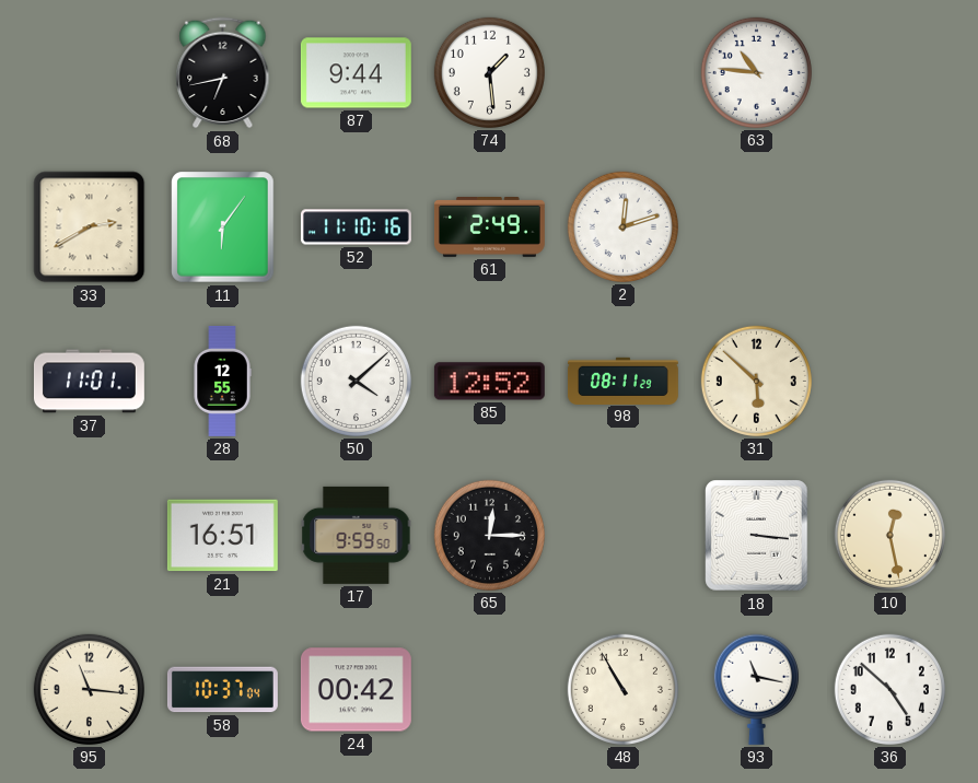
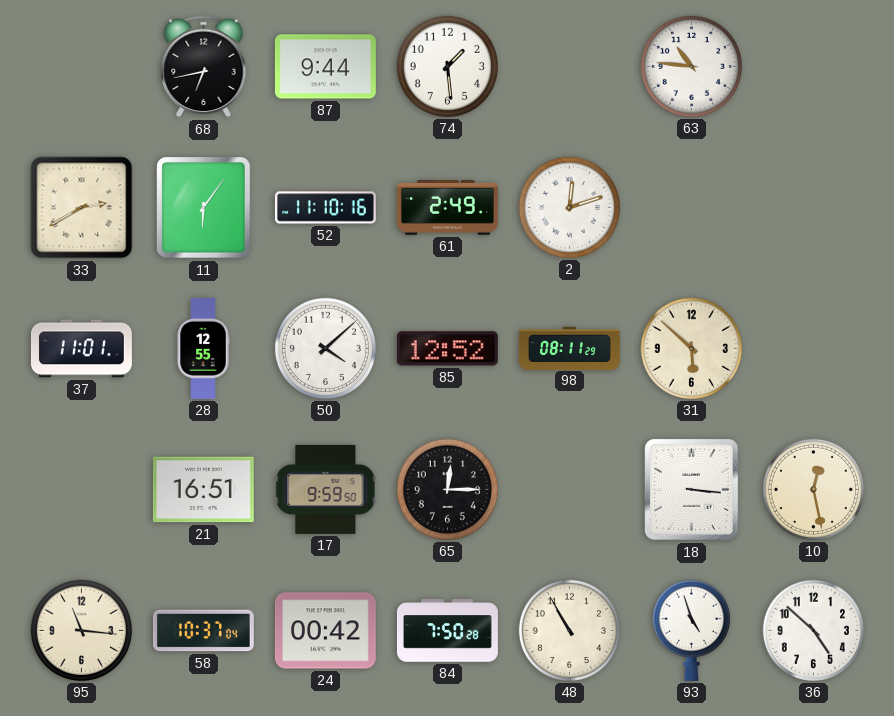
84: none -> 7:50
93: 11:17 -> 4:57
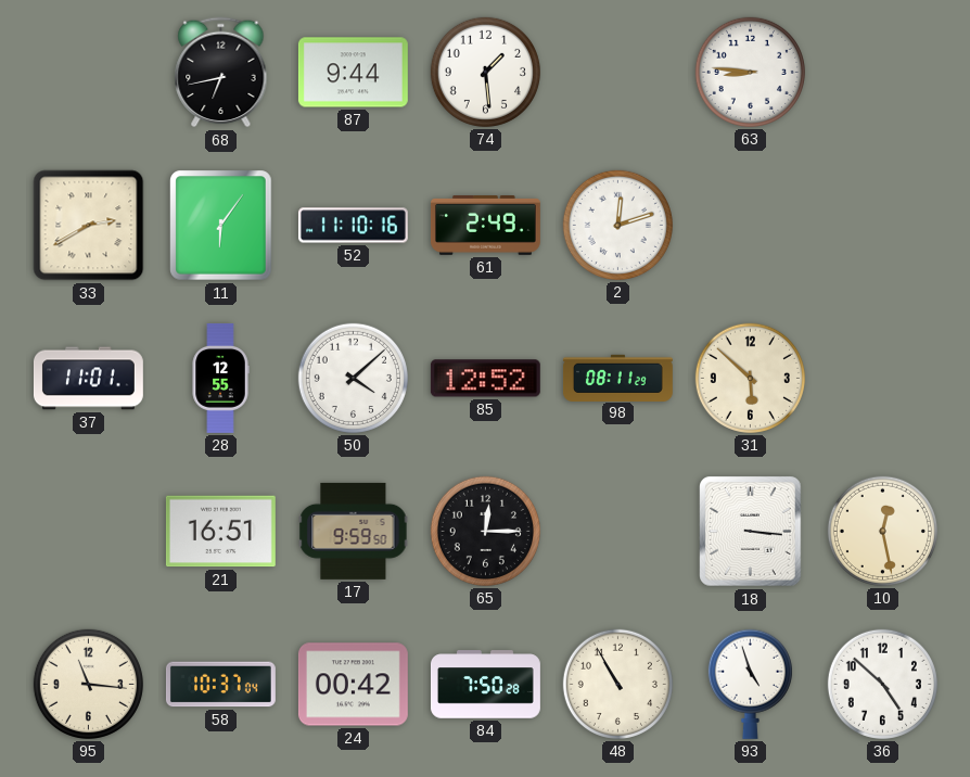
63: 10:46 -> 8:46
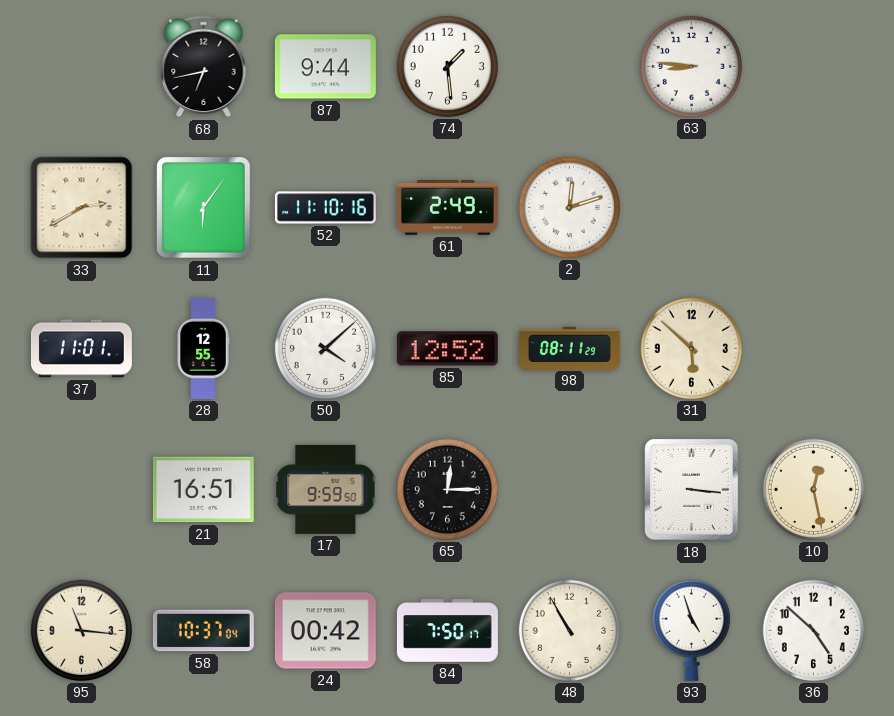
84: 7:50:28 -> 7:50:17
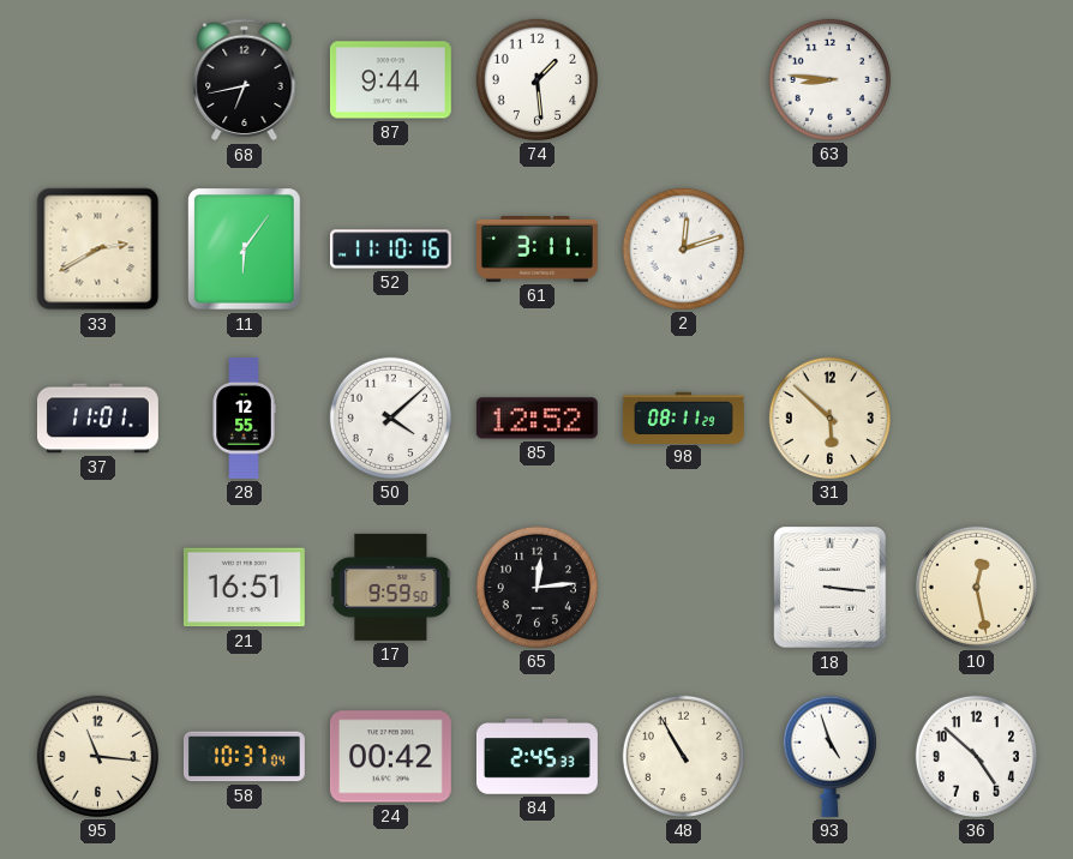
61: 2:49 -> 3:11
65: 12:15 -> 12:14
84: 7:50 -> 2:45
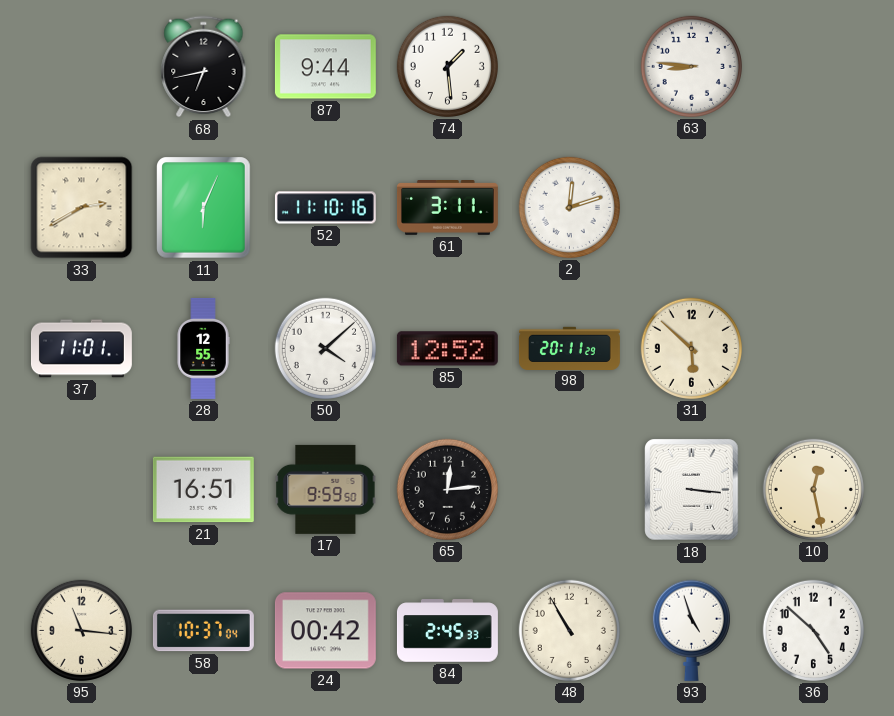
11: 6:06 -> 6:04
98: 08:11 -> 20:11
